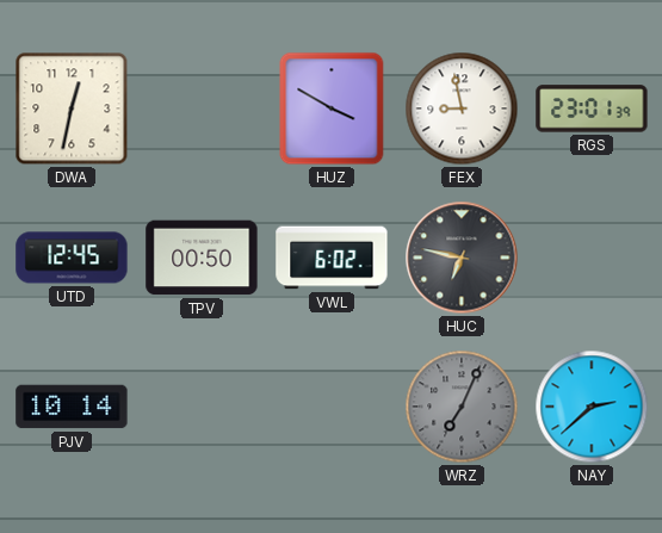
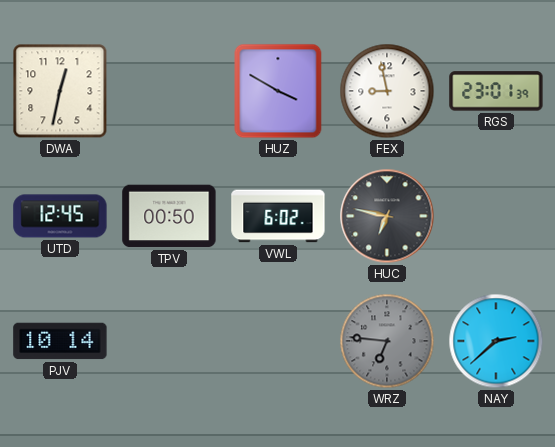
WRZ: 7:04 -> 6:46
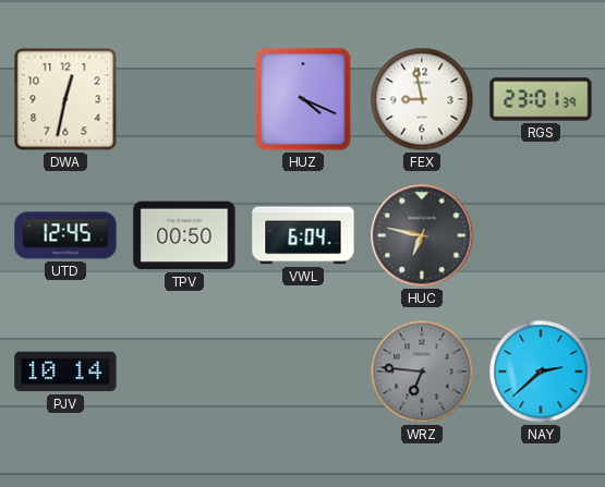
HUZ: 3:50 -> 4:19
VWL: 6:02 -> 6:04
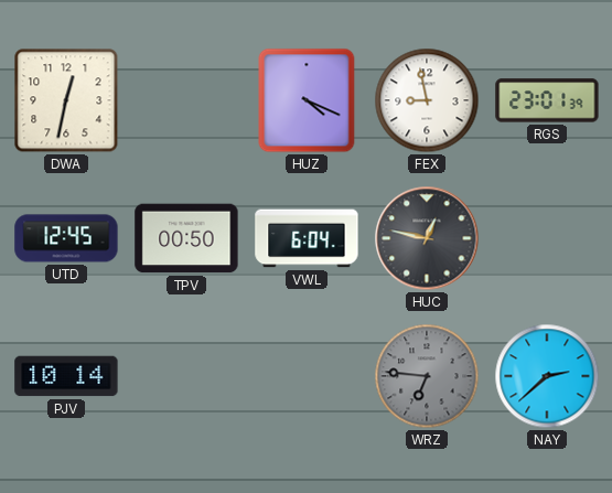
HUC: 6:47 -> 12:47
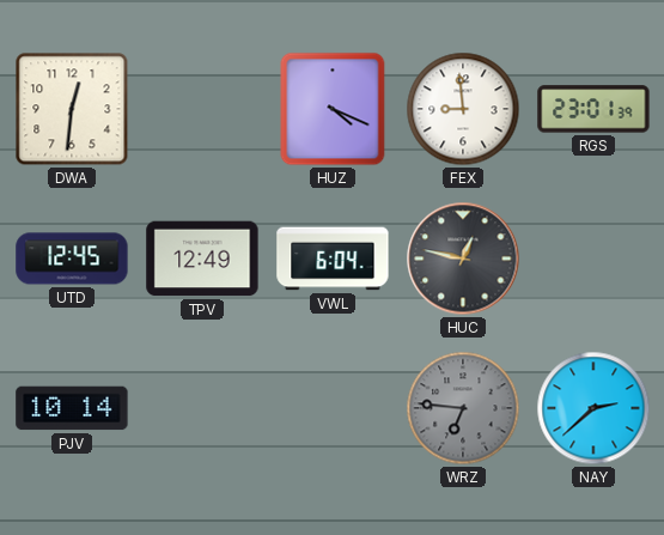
DWA: 12:32 -> 12:31
FEX: 8:58 -> 8:59
TPV: 00:50 -> 12:49
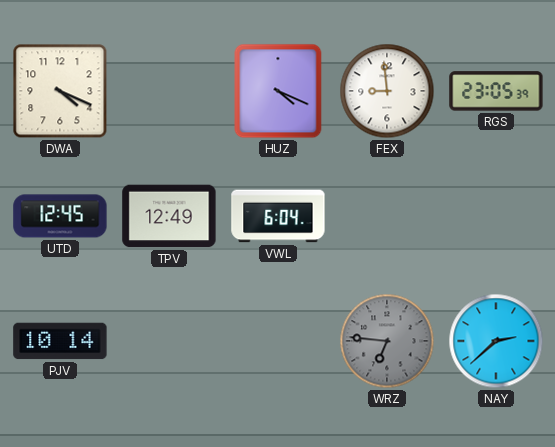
DWA: 12:31 -> 4:19
RGS: 23:01 -> 23:05
HUC: 12:47 -> none
